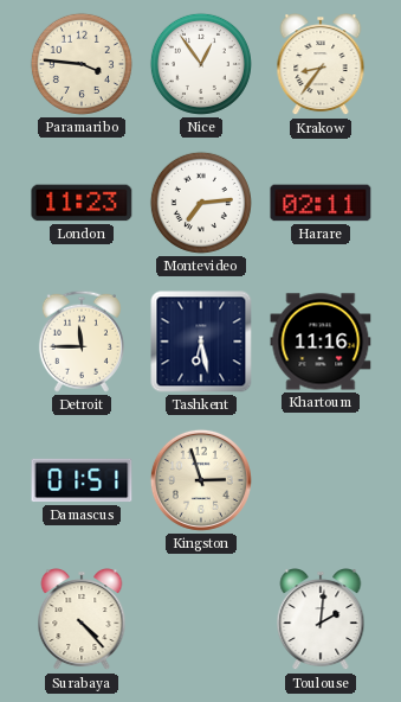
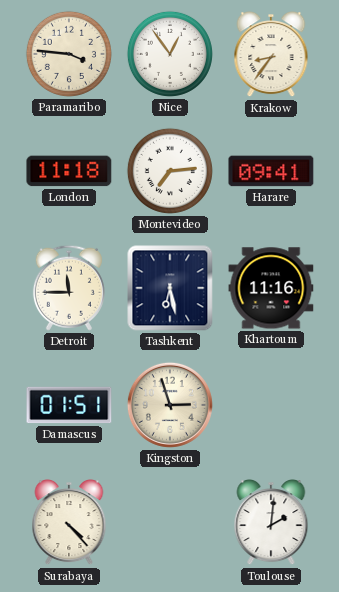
London: 11:23 -> 11:18
Harare: 02:11 -> 09:41
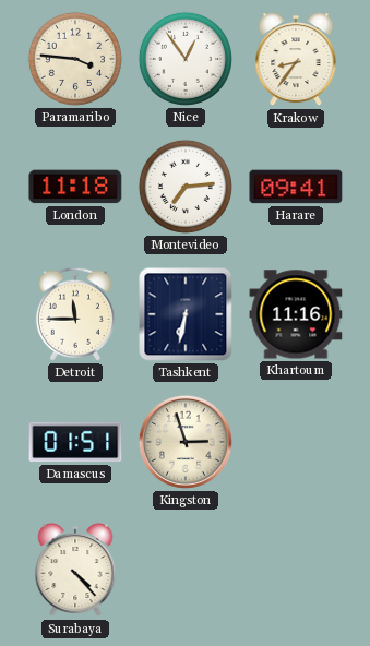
Tashkent: 6:28 -> 6:32
Toulouse: 2:01 -> none
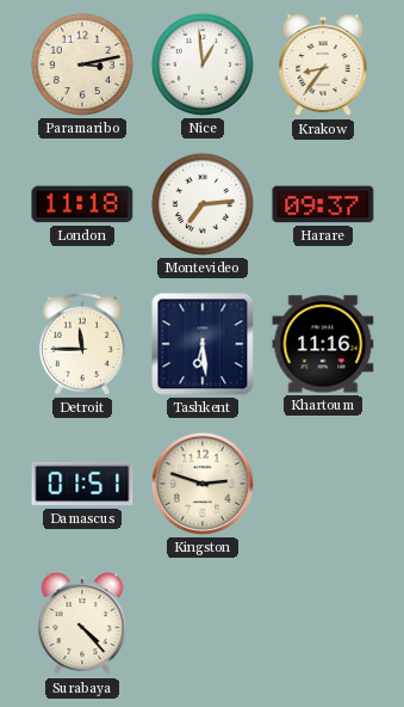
Paramaribo: 3:46 -> 3:13
Nice: 12:54 -> 12:59
Harare: 09:41 -> 09:37
Tashkent: 6:32 -> 6:29
Kingston: 2:57 -> 2:48
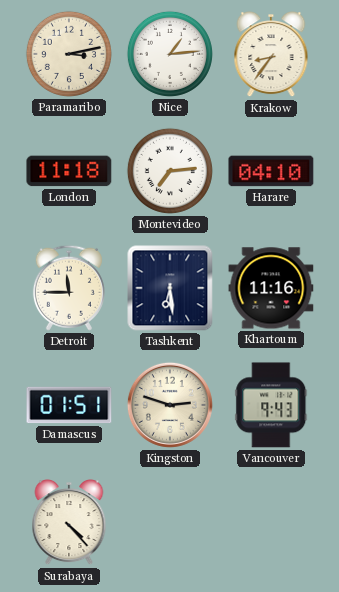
Nice: 12:59 -> 1:14
Harare: 09:37 -> 04:10
Vancouver: none -> 9:43
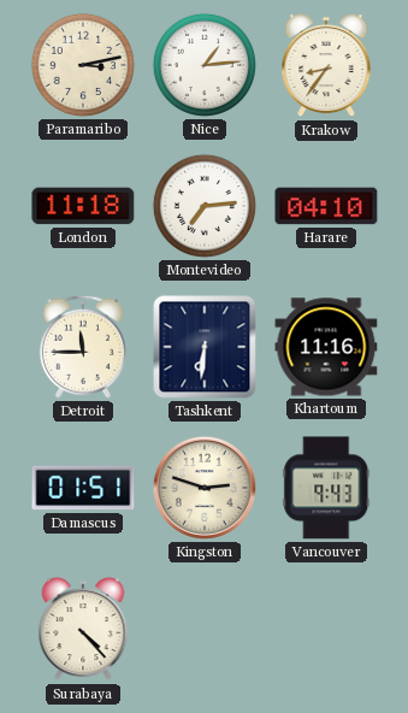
Tashkent: 6:29 -> 6:31
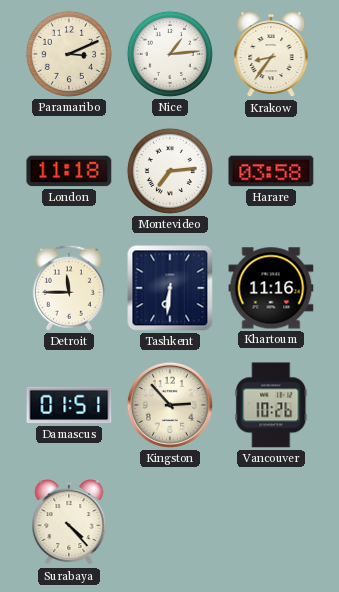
Paramaribo: 3:13 -> 3:11
Harare: 04:10 -> 03:58
Kingston: 2:48 -> 2:53
Vancouver: 9:43 -> 10:26
